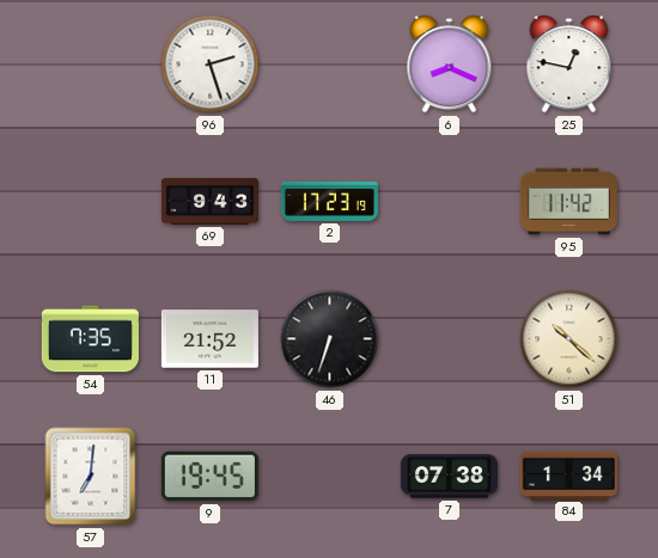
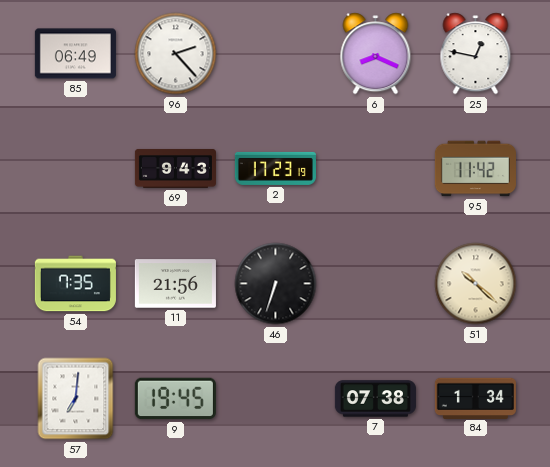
85: none -> 06:49
96: 2:27 -> 2:23
11: 21:52 -> 21:56
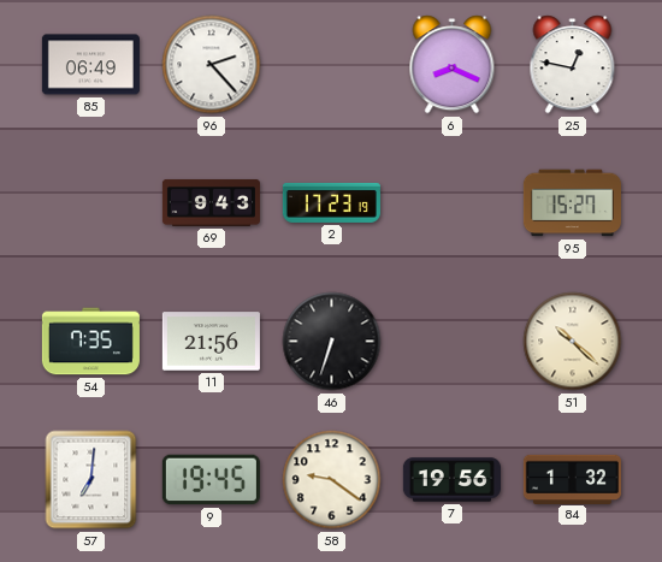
95: 11:42 -> 15:27
58: none -> 9:21
7: 07:38 -> 19:56
84: 1:34 -> 1:32
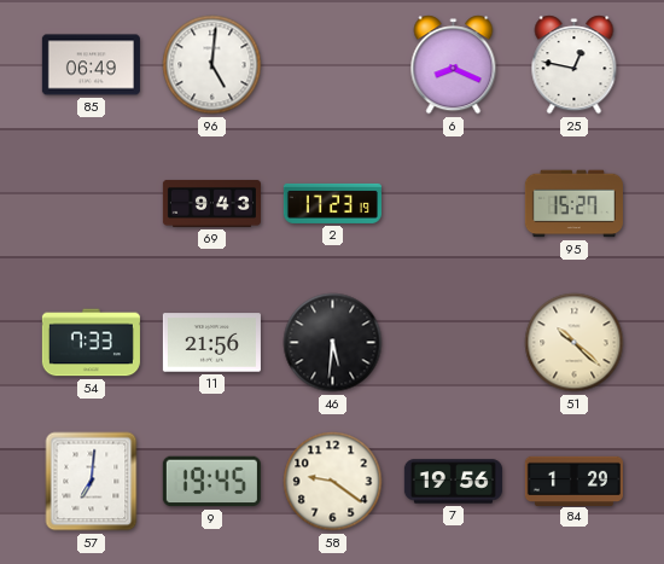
96: 2:23 -> 5:01
54: 7:35 -> 7:33
46: 6:33 -> 5:31
84: 1:32 -> 1:29
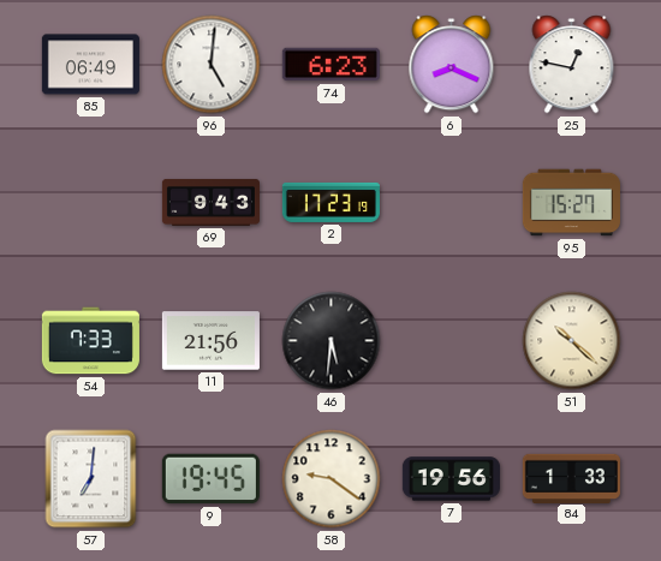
74: none -> 6:23
84: 1:29 -> 1:33
